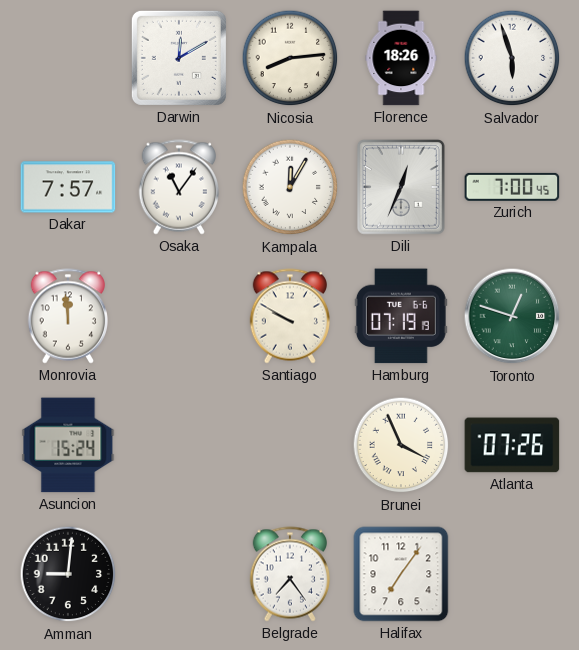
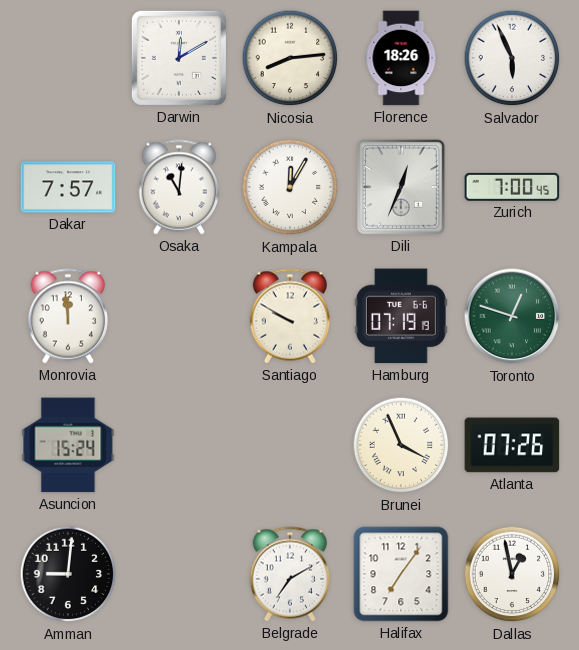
Salvador: 5:57 -> 5:56
Osaka: 11:06 -> 11:01
Belgrade: 7:24 -> 7:10
Dallas: none -> 12:58
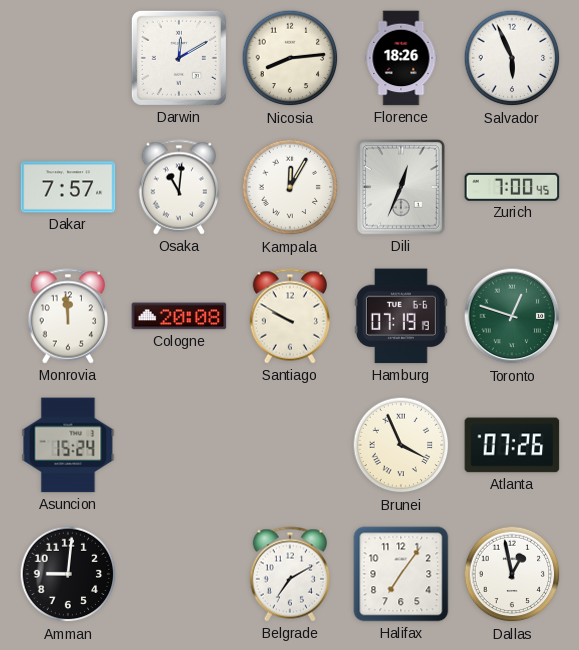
Cologne: none -> 20:08
